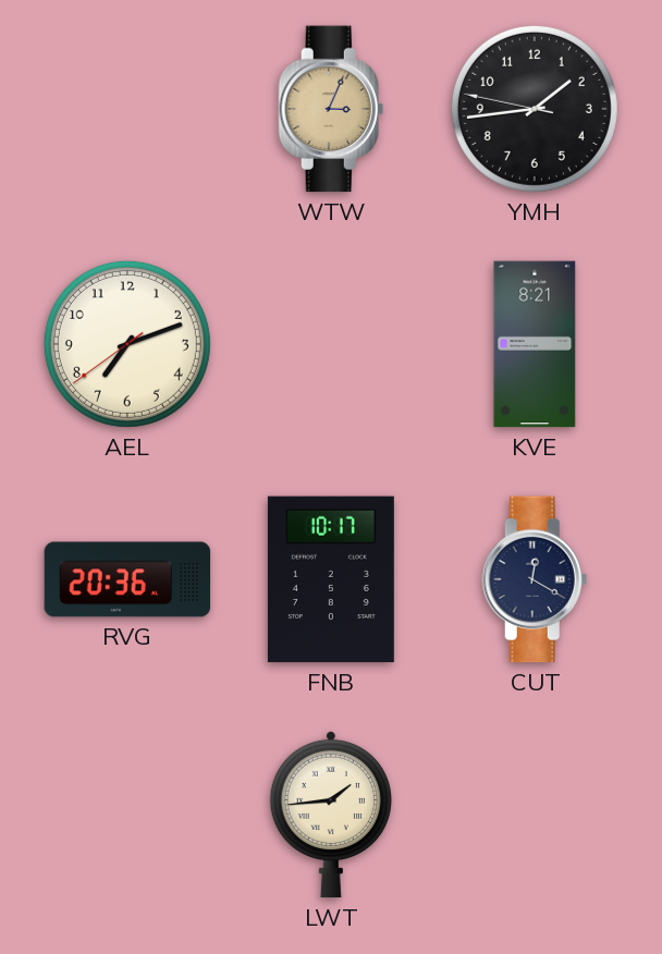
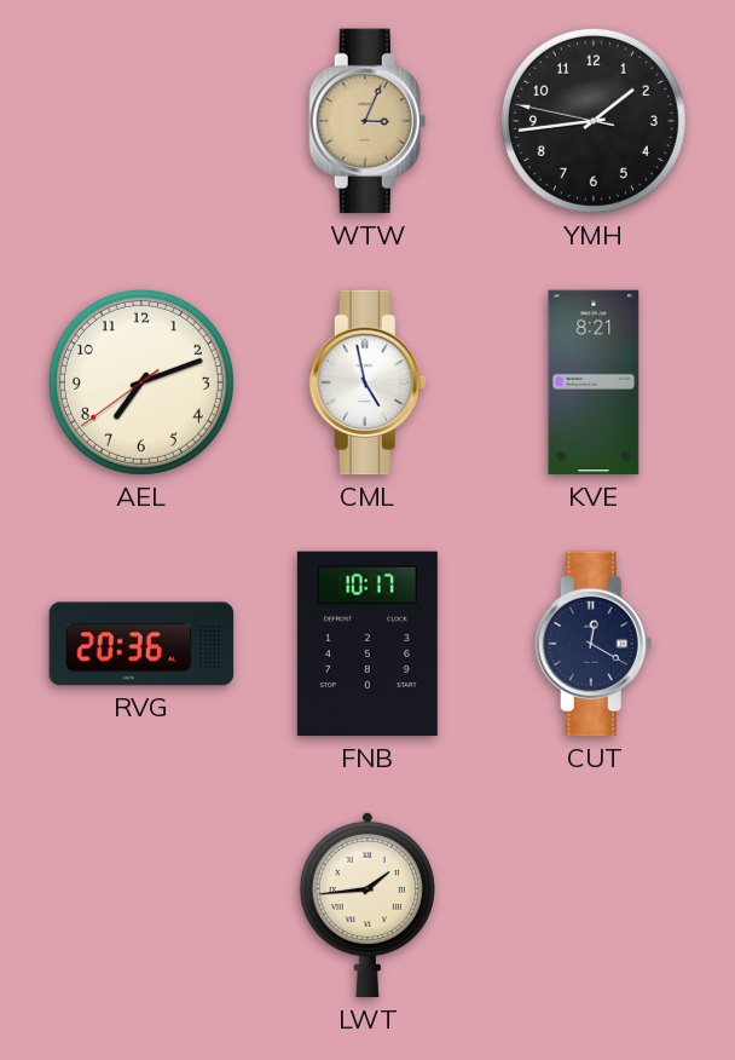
CML: none -> 4:58
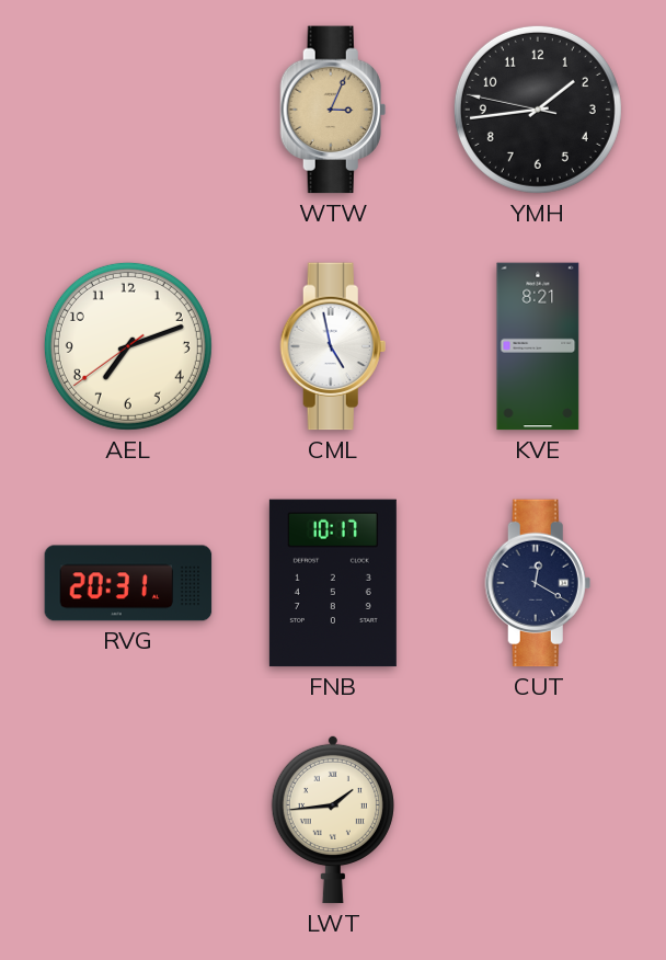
RVG: 20:36 -> 20:31
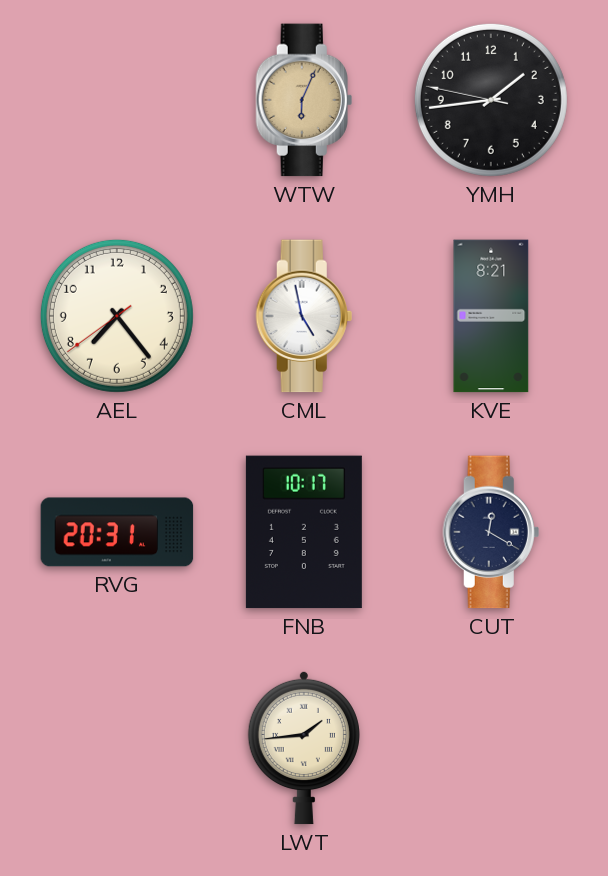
WTW: 3:04 -> 6:04
AEL: 7:11 -> 7:23
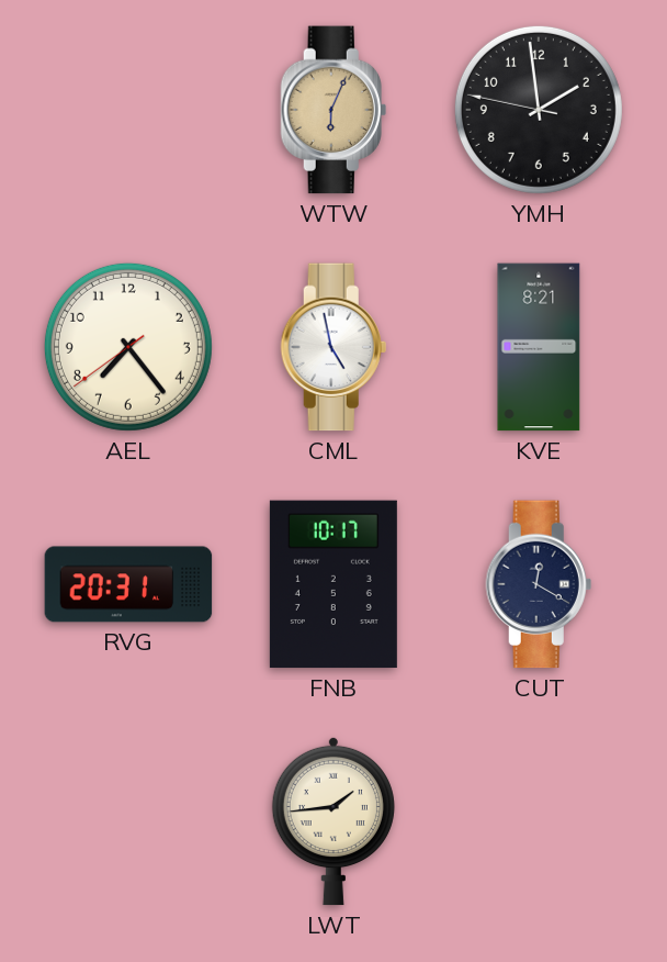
YMH: 1:43 -> 1:58
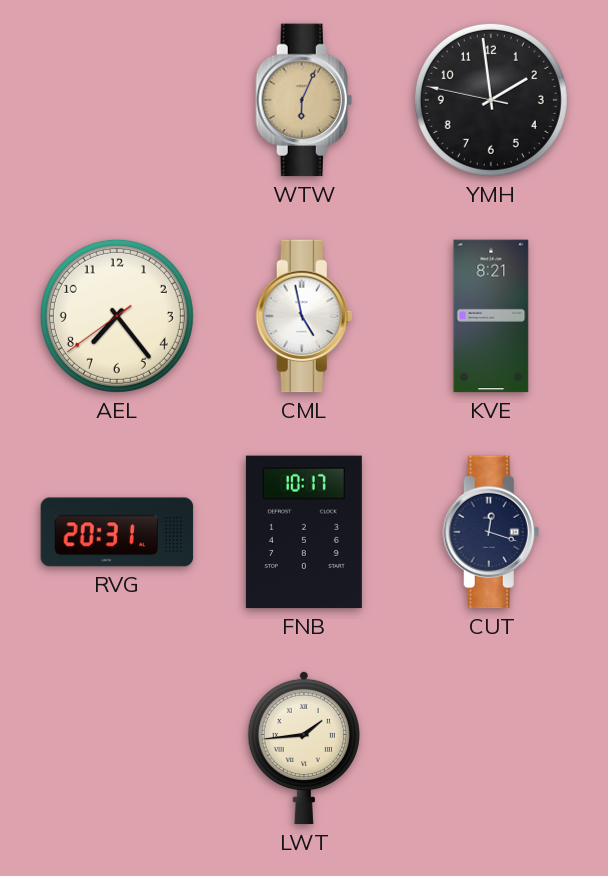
CUT: 12:20 -> 12:18
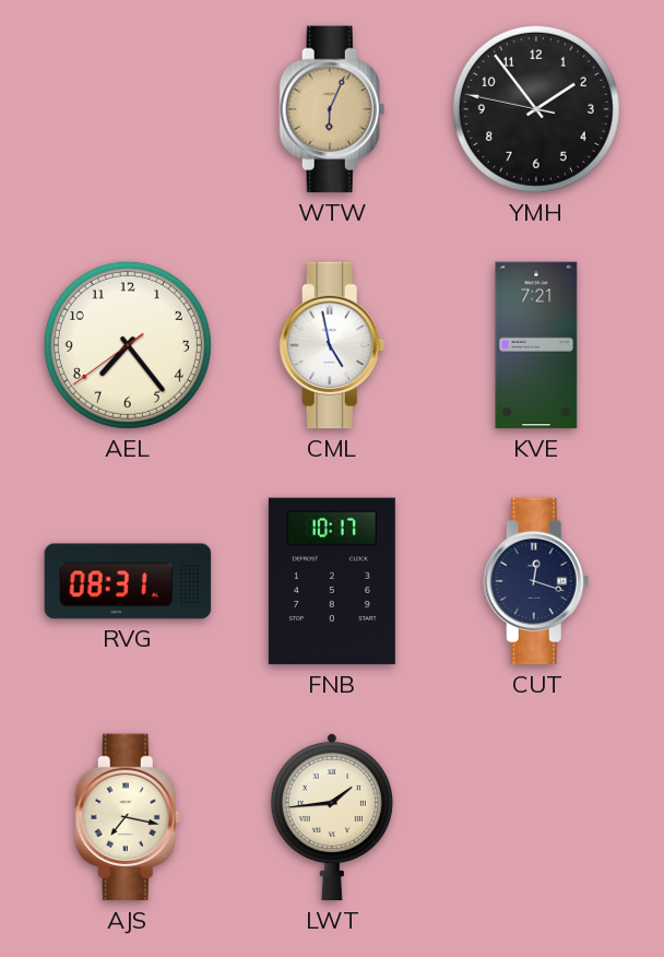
YMH: 1:58 -> 1:53
KVE: 8:21 -> 7:21
RVG: 20:31 -> 08:31
AJS: none -> 7:17
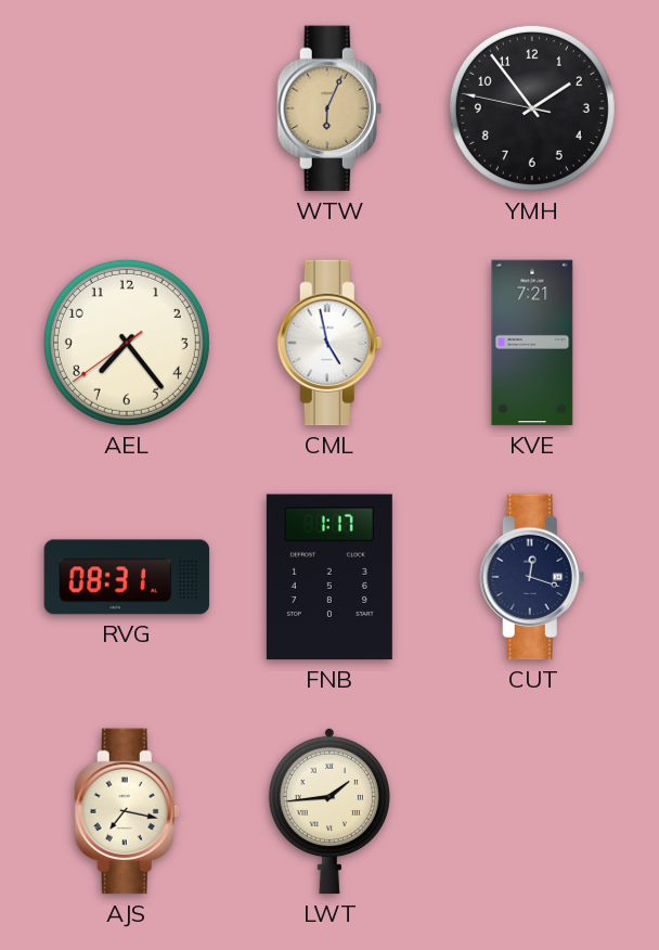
FNB: 10:17 -> 1:17
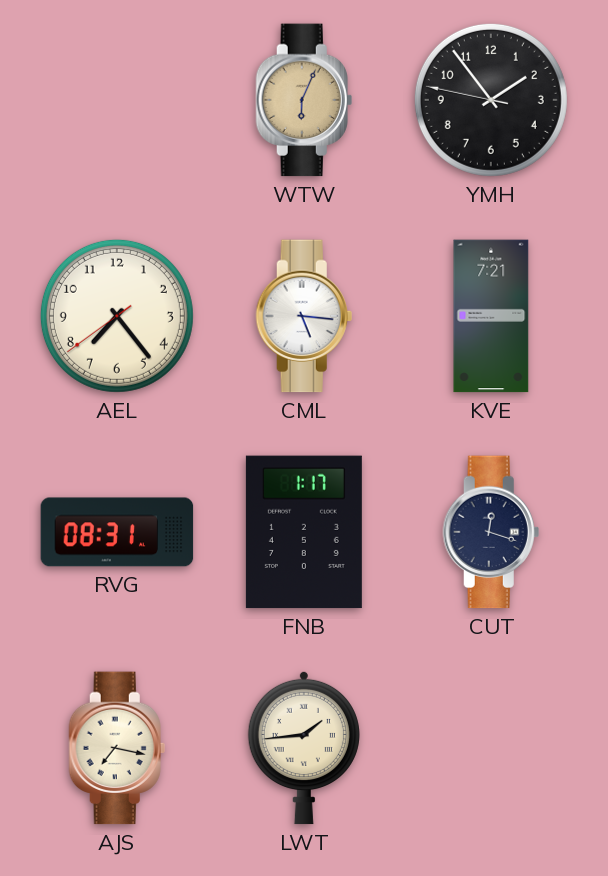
CML: 4:58 -> 5:16
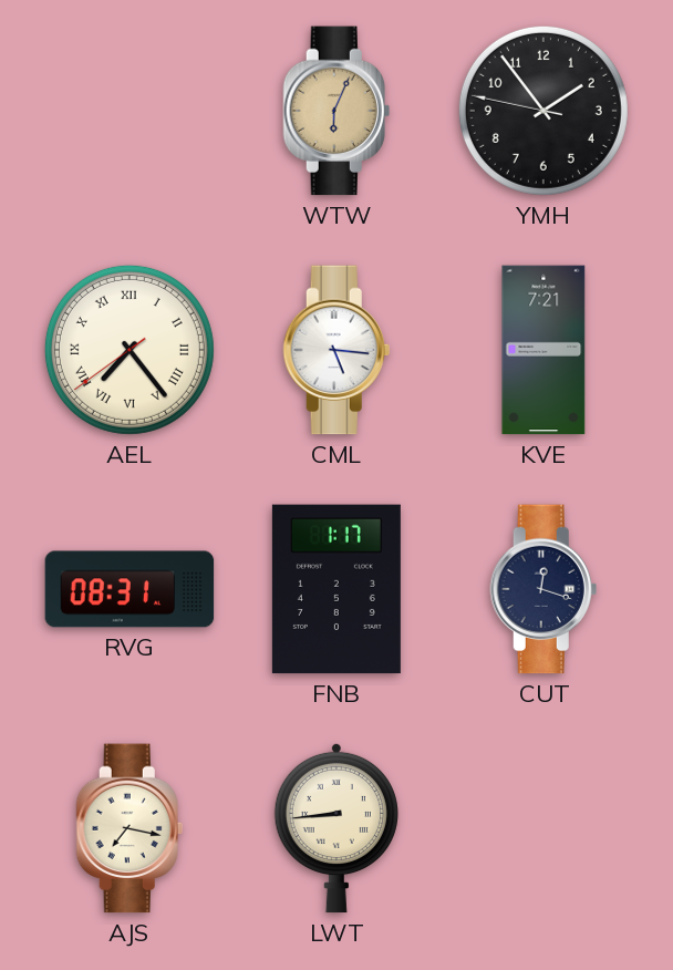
AEL numerals: Arabic -> Roman
LWT: 1:44 -> 8:44
